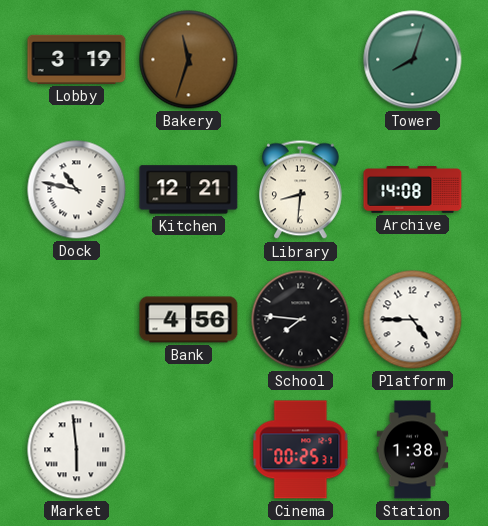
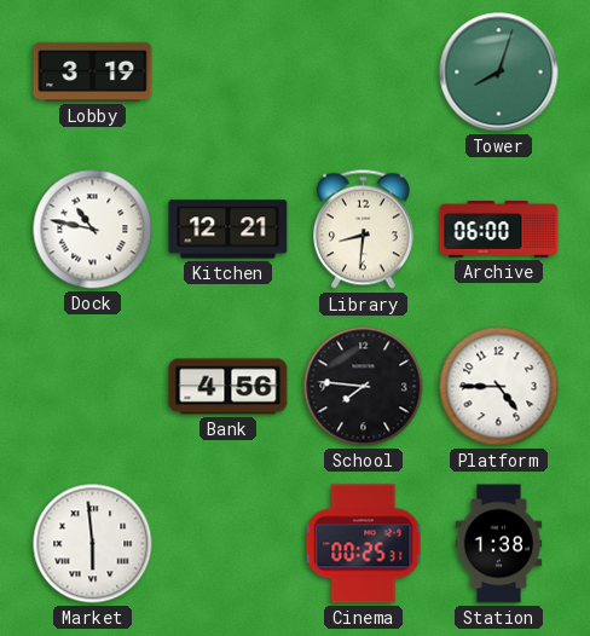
Bakery: 11:33 -> none
Archive: 14:08 -> 06:00
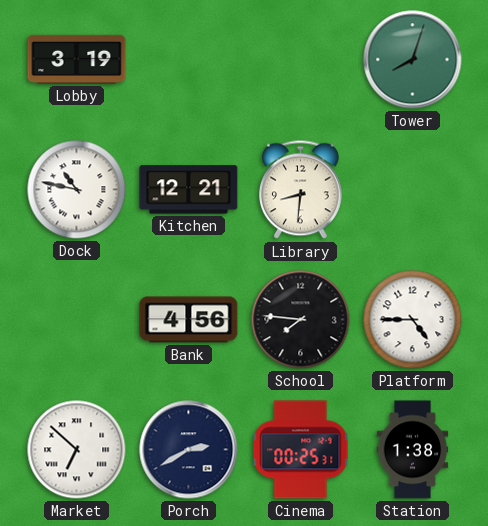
Archive: 06:00 -> none
Market: 5:59 -> 6:52
Porch: none -> 2:40
